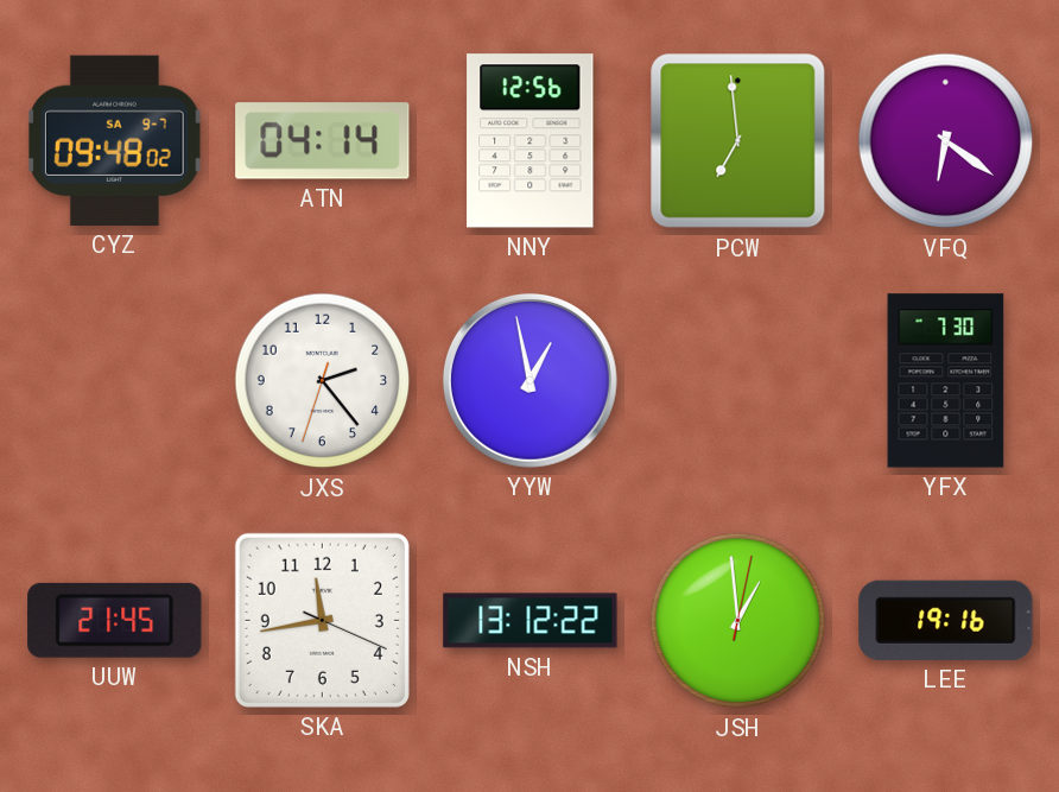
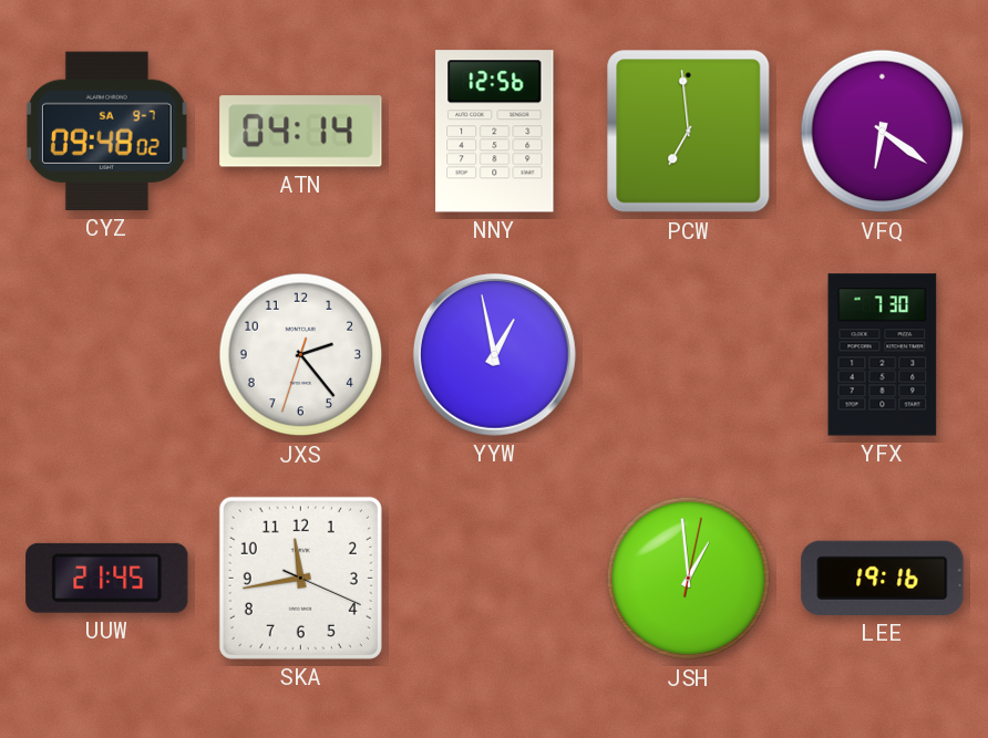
NSH: 13:12 -> none
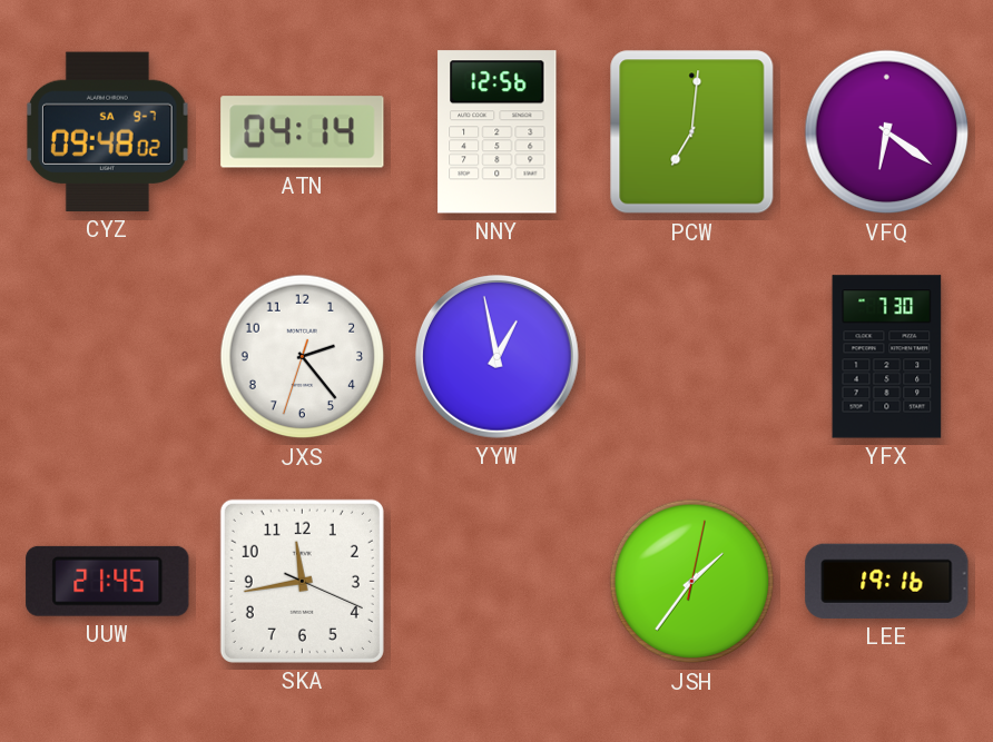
PCW: 6:59 -> 7:01
JSH: 12:59 -> 1:36
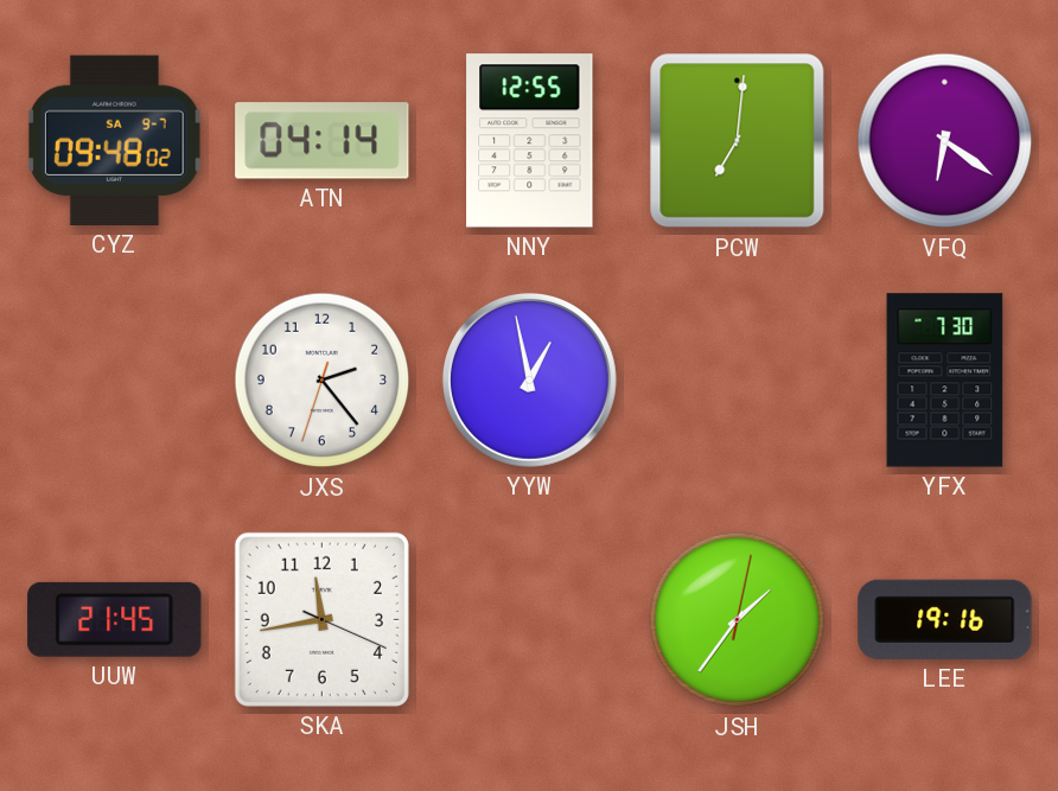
NNY: 12:56 -> 12:55
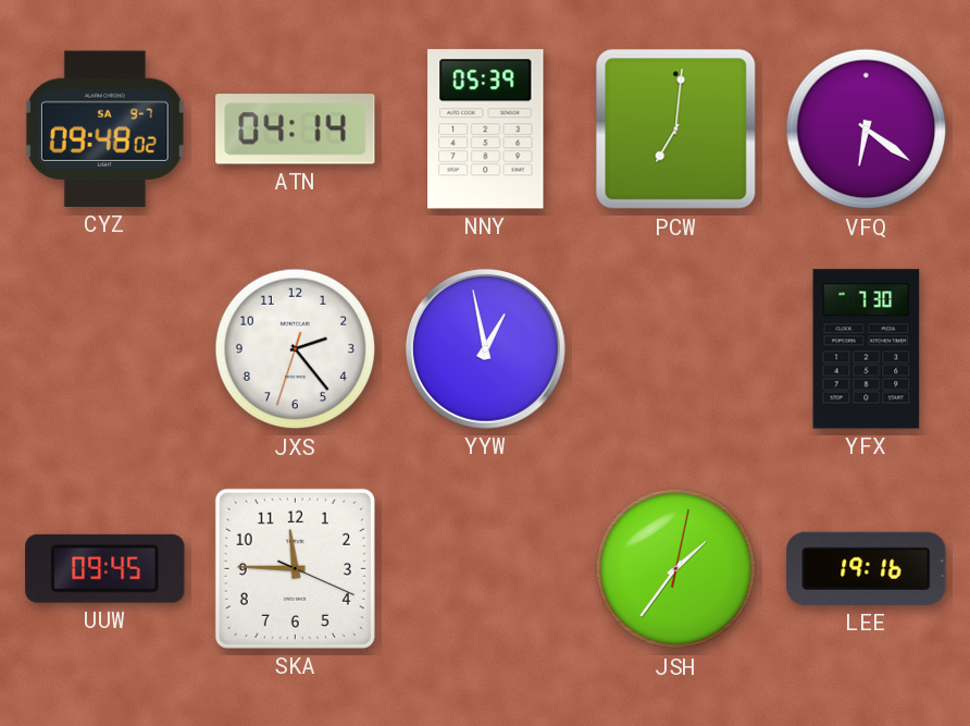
NNY: 12:55 -> 05:39
UUW: 21:45 -> 09:45
SKA: 11:43 -> 11:45
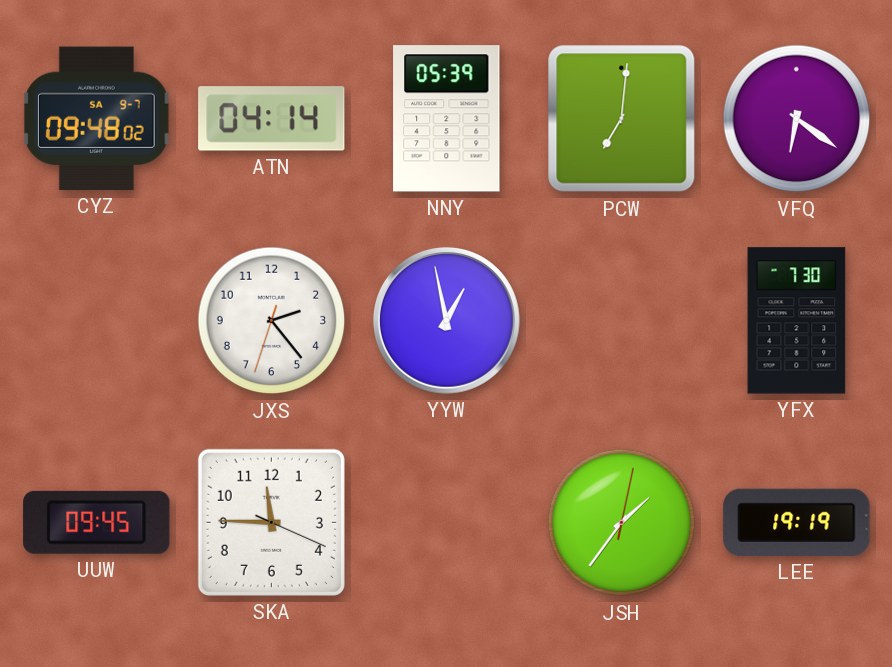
LEE: 19:16 -> 19:19
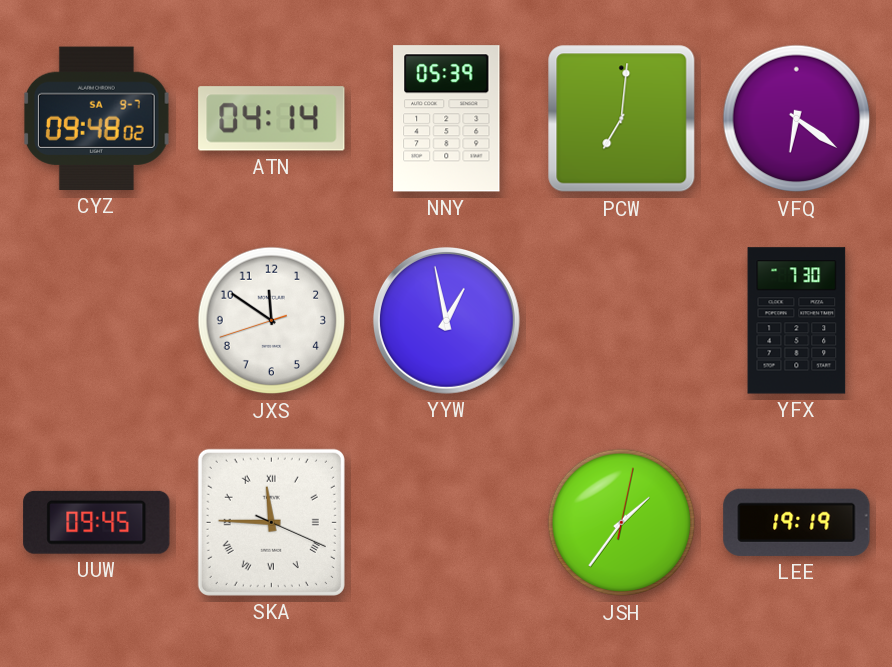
JXS: 2:23 -> 11:50
SKA numerals: Arabic -> Roman
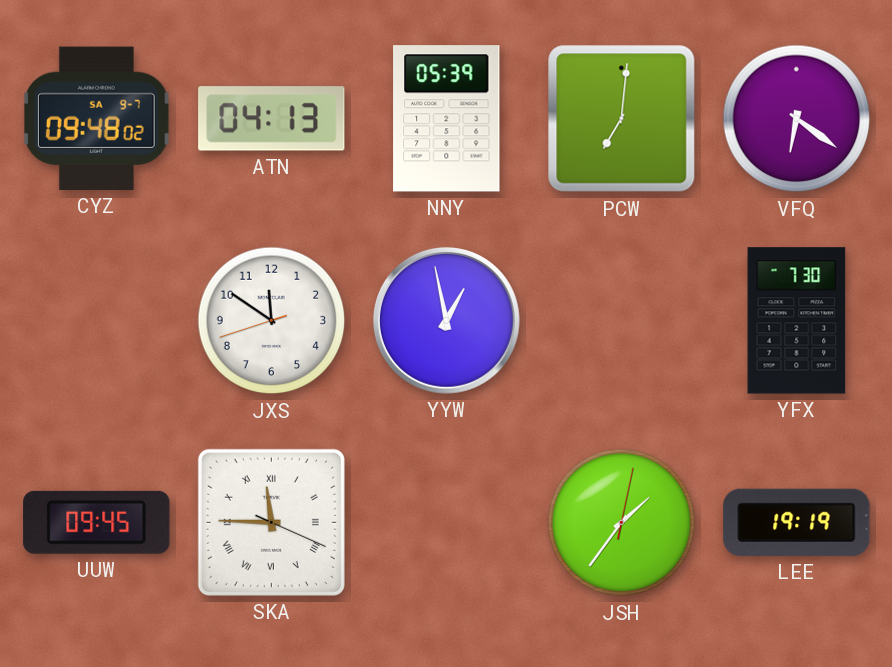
ATN: 04:14 -> 04:13
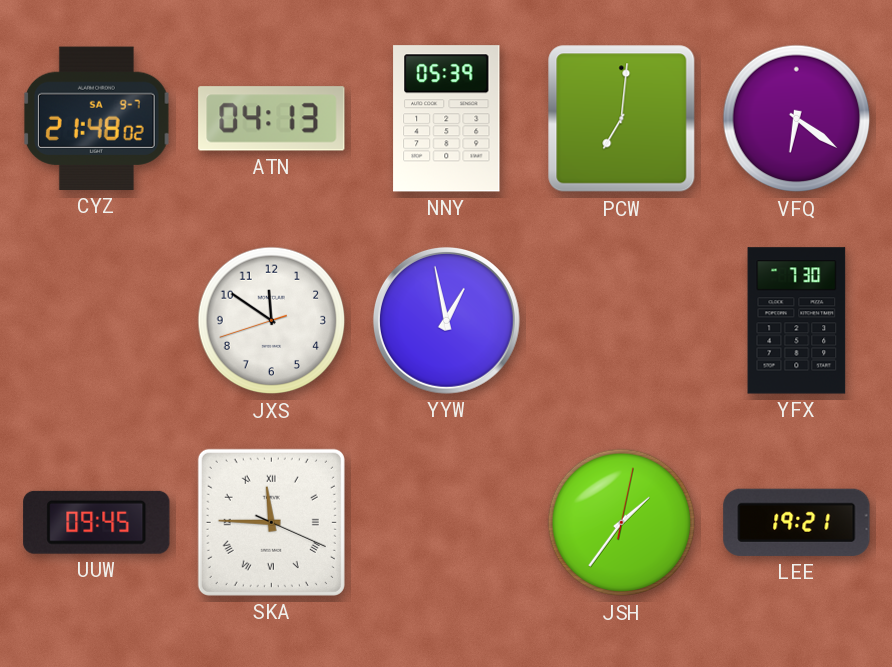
CYZ: 09:48 -> 21:48
LEE: 19:19 -> 19:21
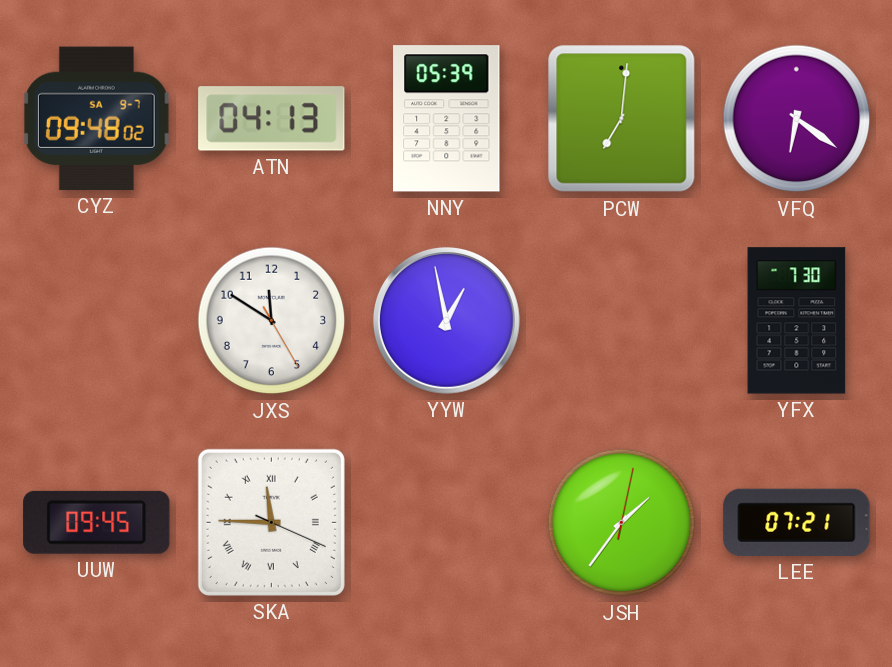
CYZ: 21:48 -> 09:48
JXS: 11:50:42 -> 11:50:25
LEE: 19:21 -> 07:21
